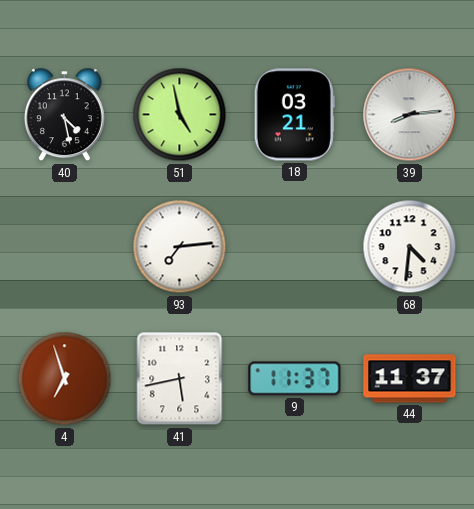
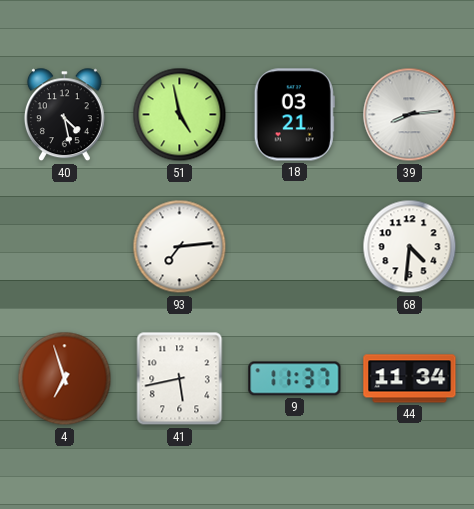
44: 11:37 -> 11:34
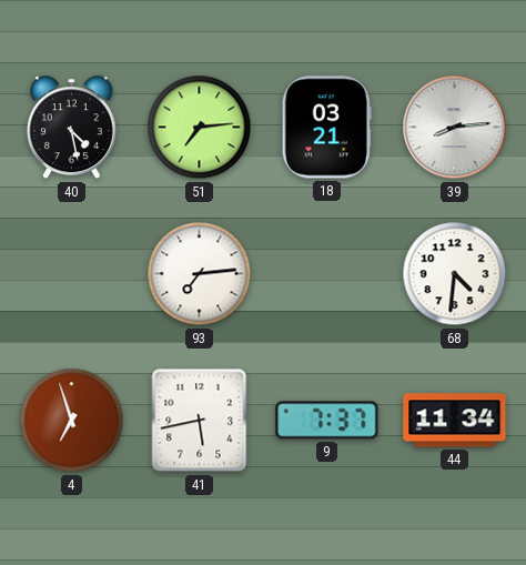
51: 4:58 -> 7:14
9: 11:37 -> 7:37
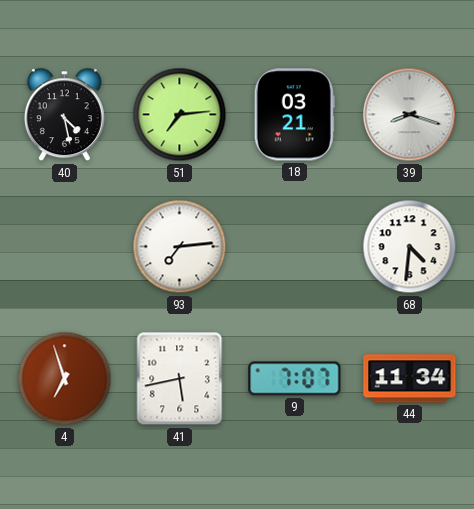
39: 8:14 -> 8:18
9: 7:37 -> 7:07
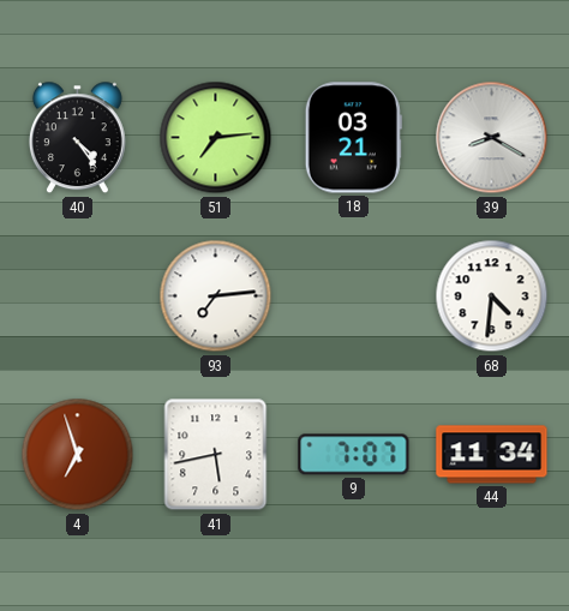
40: 4:28 -> 4:24
39: 8:18 -> 8:20
